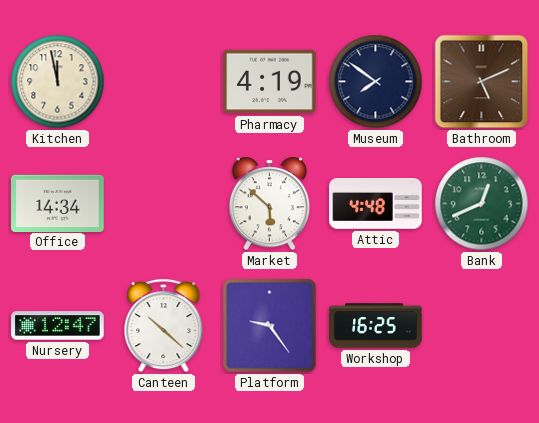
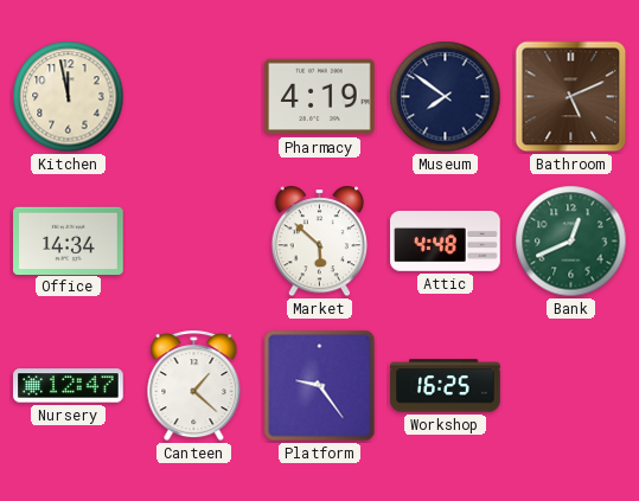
Canteen: 10:22 -> 1:22
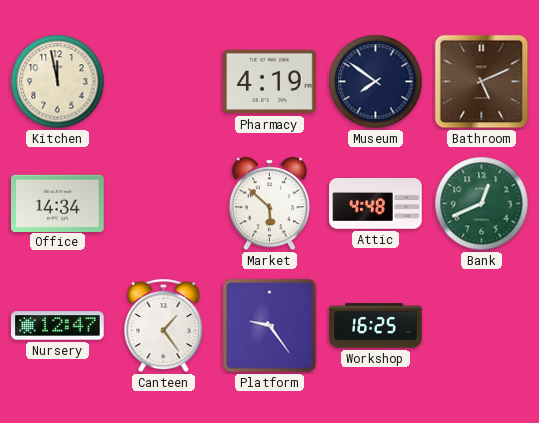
Canteen: 1:22 -> 1:24
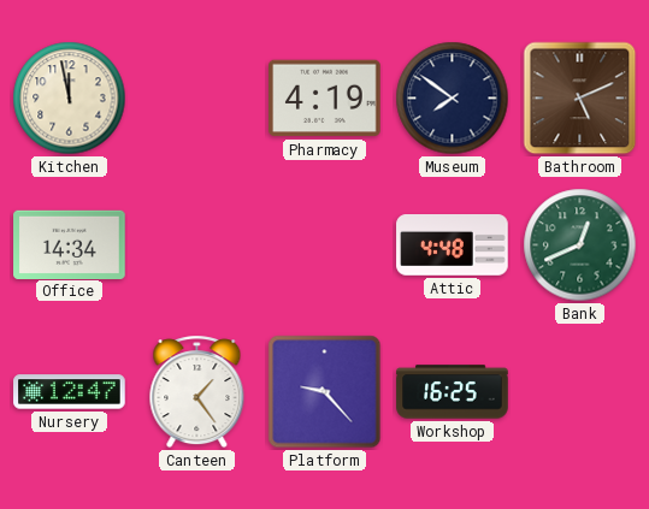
Market: 5:52 -> none
Platform: 9:24 -> 9:23
